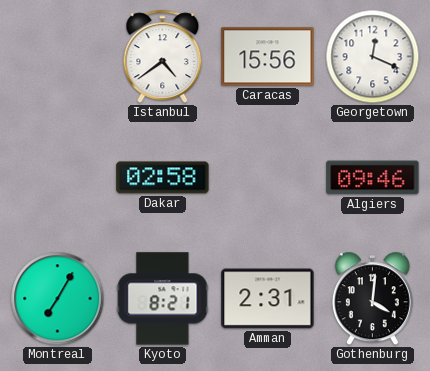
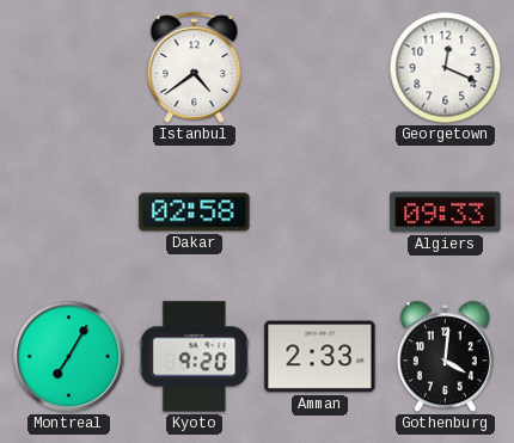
Caracas: 15:56 -> none
Algiers: 09:46 -> 09:33
Kyoto: 8:21 -> 9:20
Amman: 2:31 -> 2:33
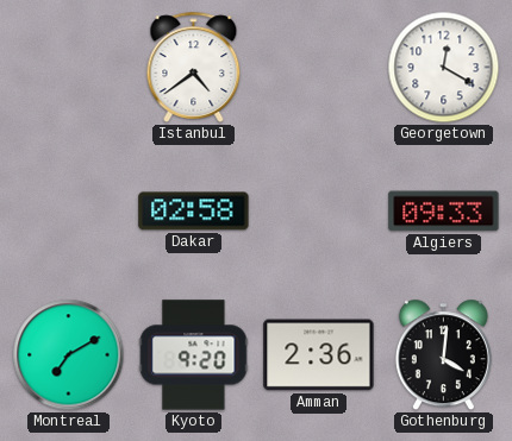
Georgetown: 12:19 -> 12:20
Montreal: 7:05 -> 7:10
Amman: 2:33 -> 2:36
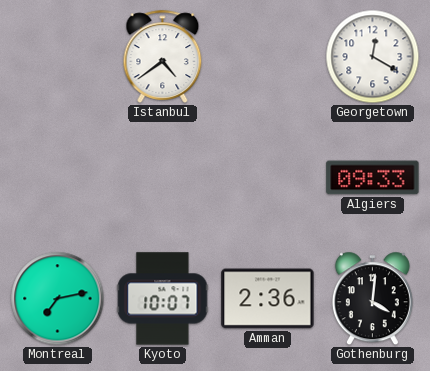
Dakar: 02:58 -> none
Montreal: 7:10 -> 7:13
Kyoto: 9:20 -> 10:07
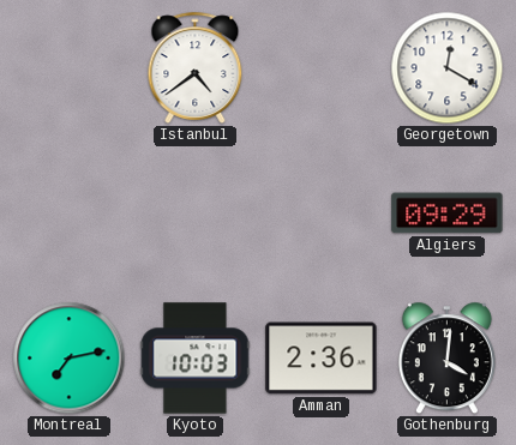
Algiers: 09:33 -> 09:29
Kyoto: 10:07 -> 10:03
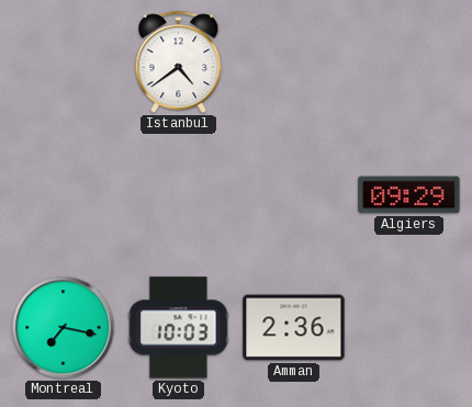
Georgetown: 12:20 -> none
Montreal: 7:13 -> 7:17
Gothenburg: 4:01 -> none
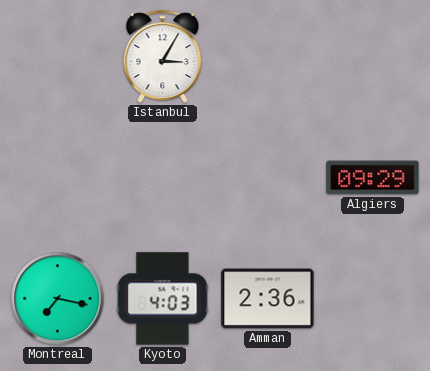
Istanbul: 4:39 -> 3:05
Kyoto: 10:03 -> 4:03
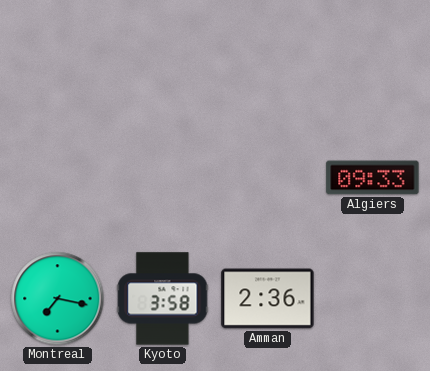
Istanbul: 3:05 -> none
Algiers: 09:29 -> 09:33
Kyoto: 4:03 -> 3:58
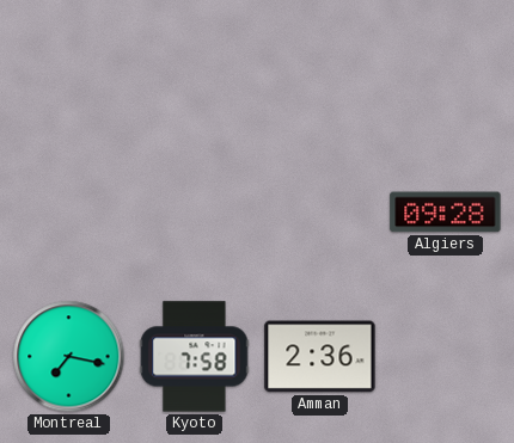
Algiers: 09:33 -> 09:28
Kyoto: 3:58 -> 7:58
